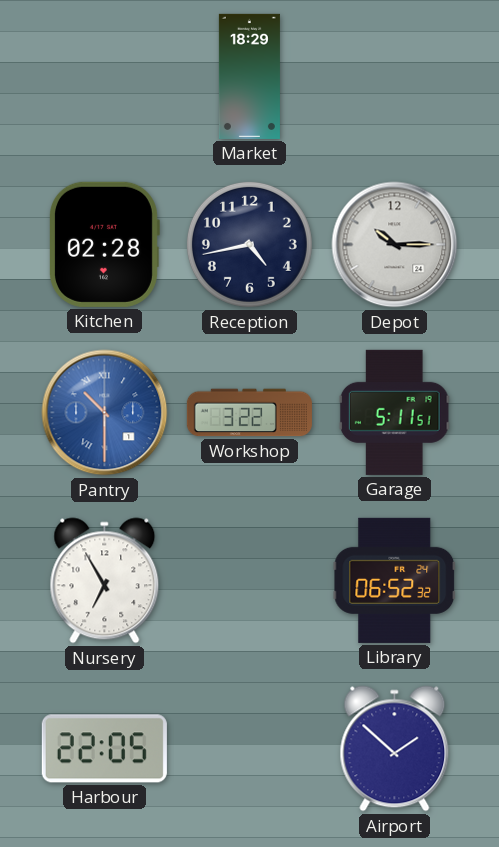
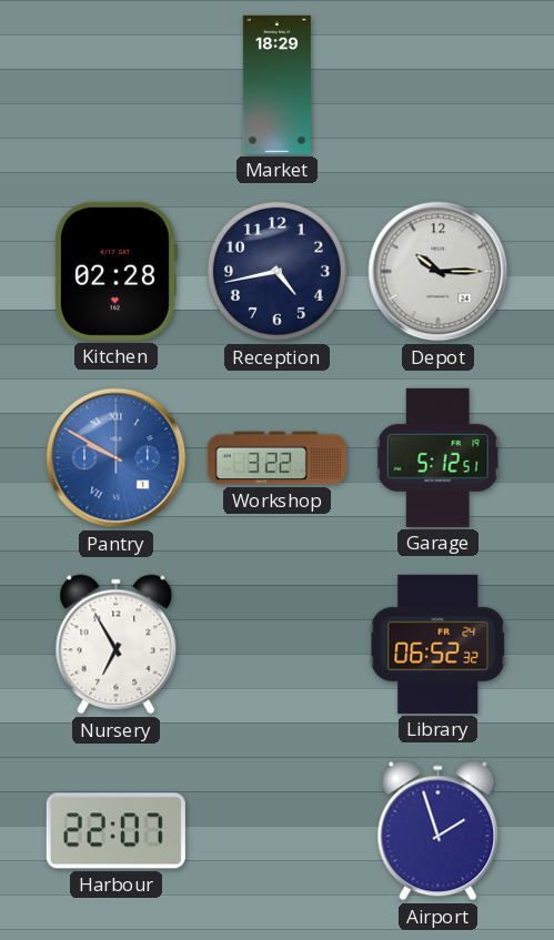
Pantry: 10:30 -> 9:50
Garage: 5:11 -> 5:12
Harbour: 22:05 -> 22:07
Airport: 1:52 -> 1:57
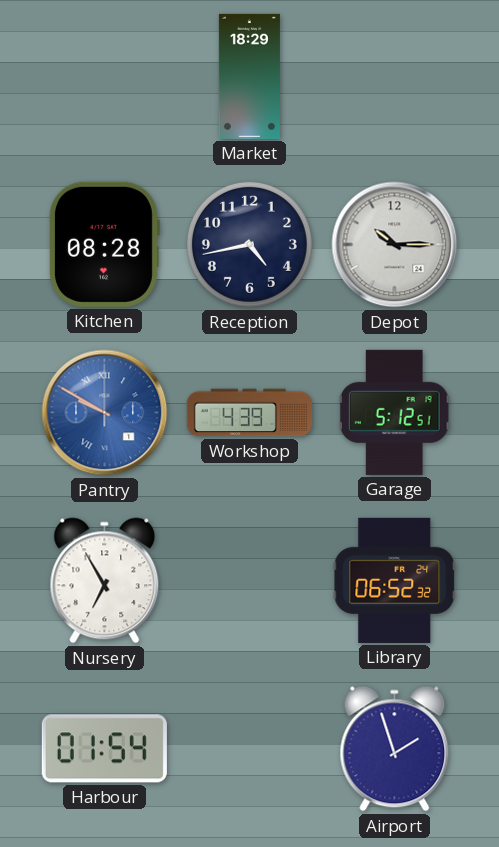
Kitchen: 02:28 -> 08:28
Workshop: 3:22 -> 4:39
Harbour: 22:07 -> 01:54
